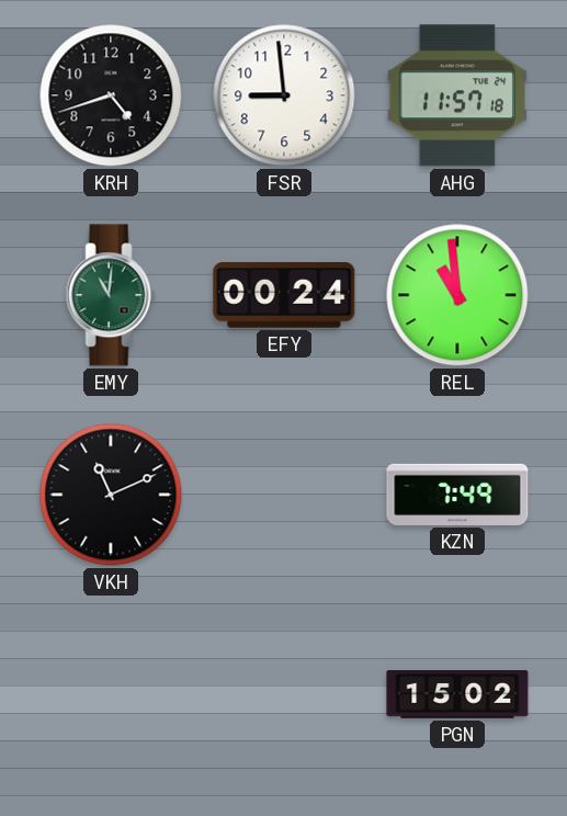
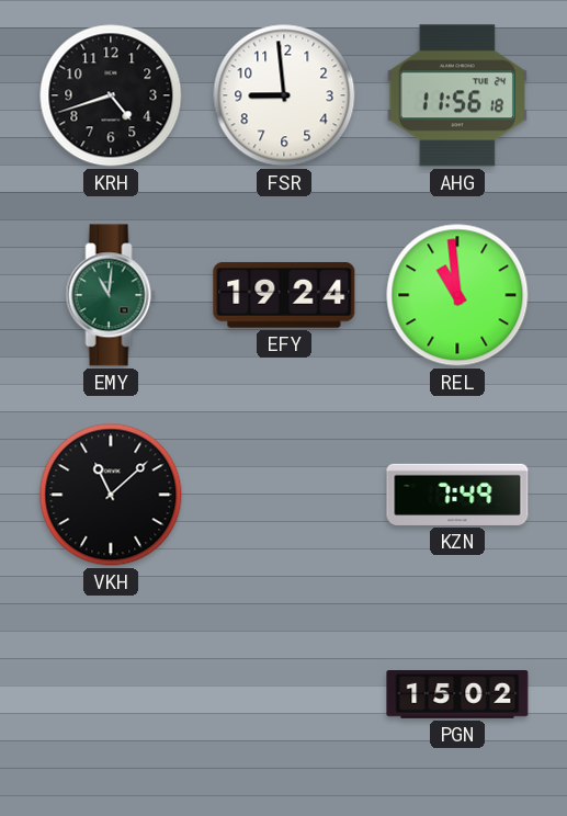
AHG: 11:57 -> 11:56
EFY: 00:24 -> 19:24
VKH: 11:11 -> 11:08
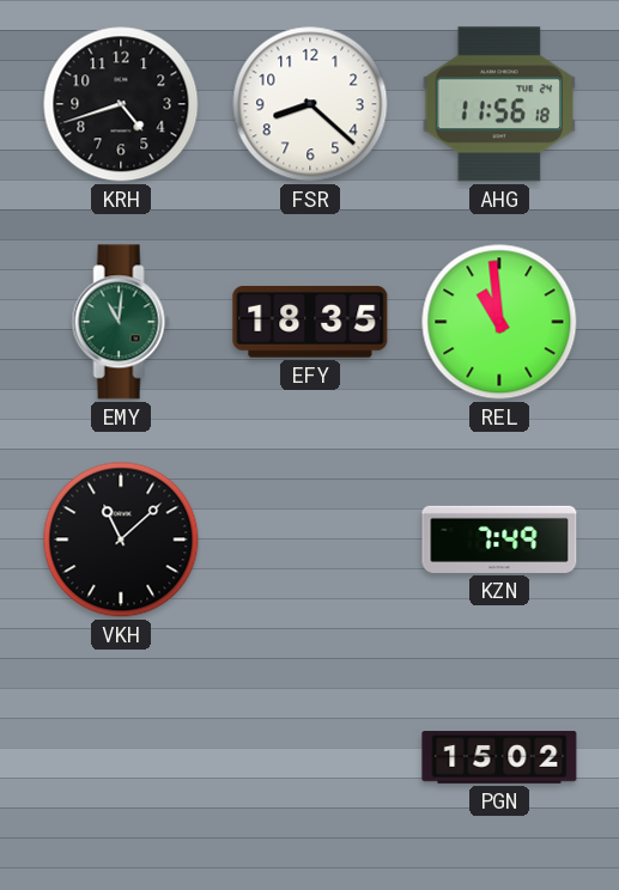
FSR: 8:59 -> 8:22
EFY: 19:24 -> 18:35
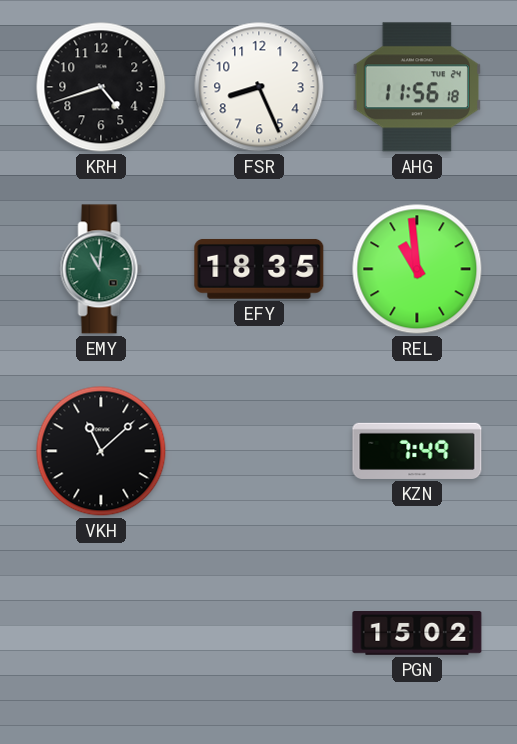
FSR: 8:22 -> 8:26
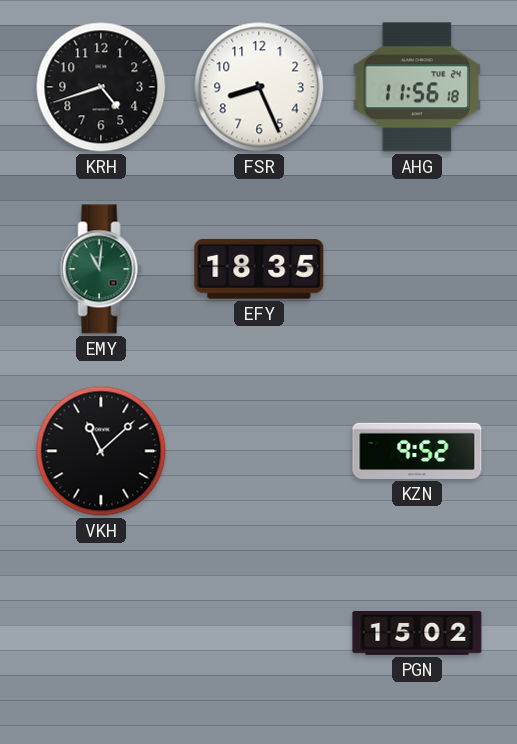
REL: 10:59 -> none
KZN: 7:49 -> 9:52
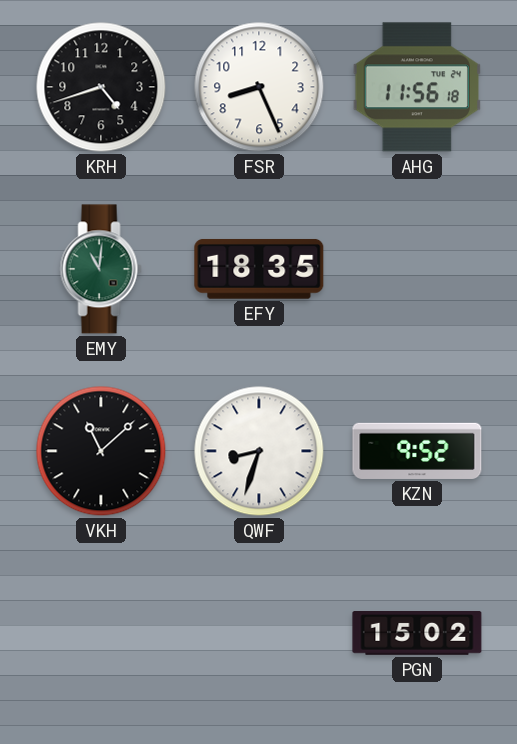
QWF: none -> 8:33
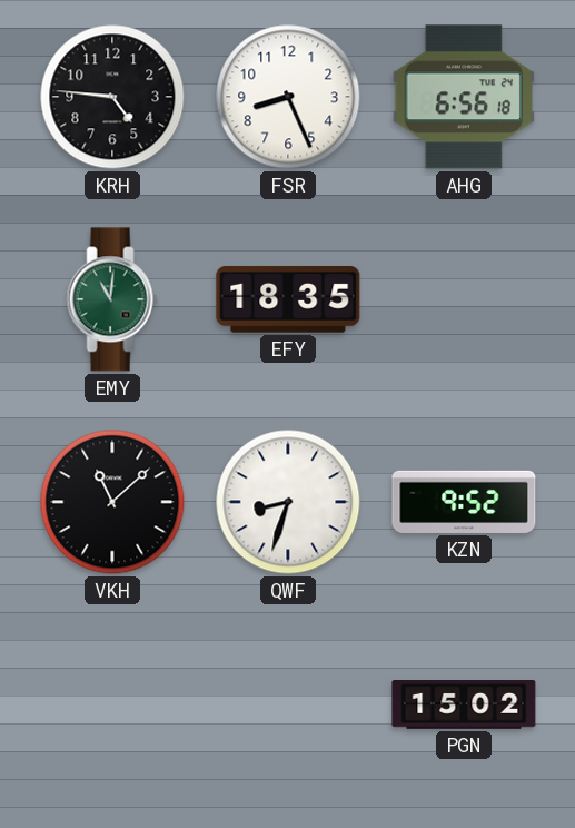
KRH: 4:42 -> 4:46
AHG: 11:56 -> 6:56
